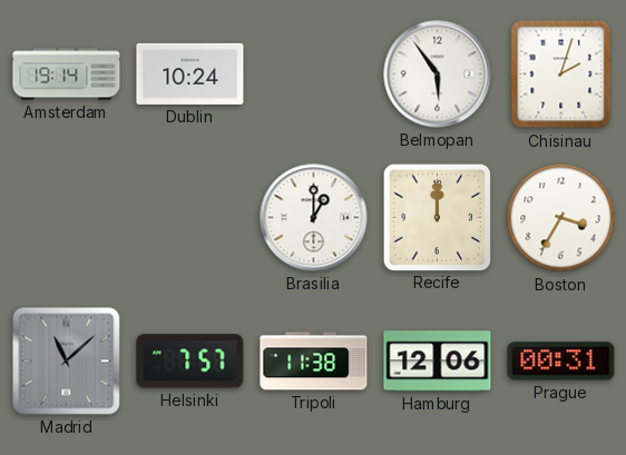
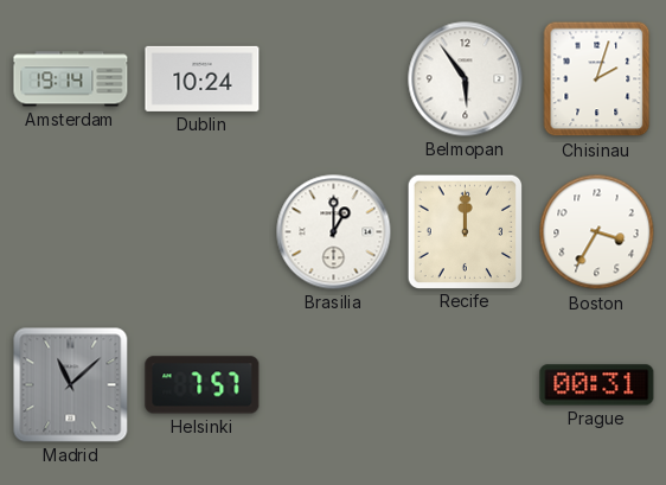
Tripoli: 11:38 -> none
Hamburg: 12:06 -> none
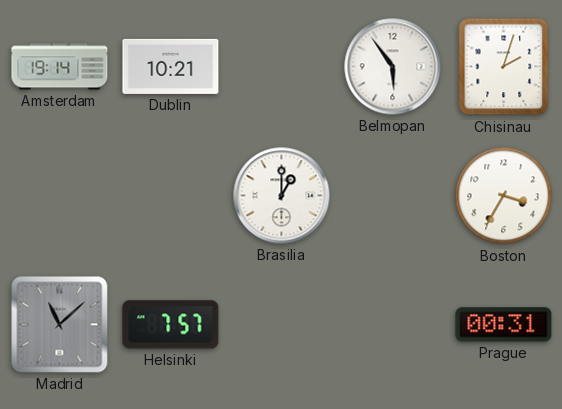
Dublin: 10:24 -> 10:21
Recife: 12:00 -> none
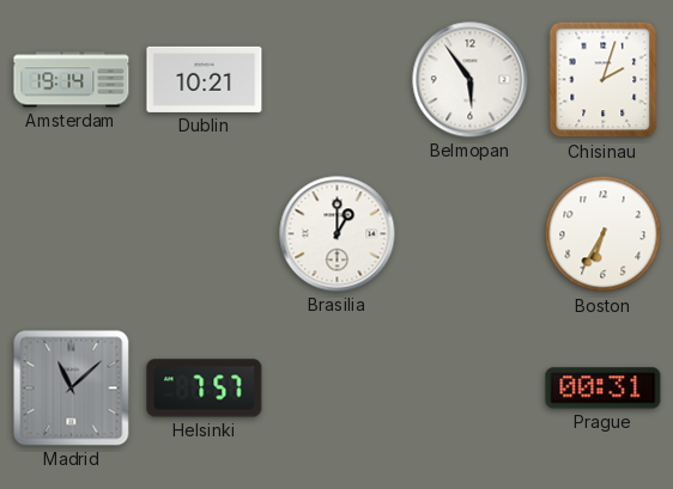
Boston: 3:35 -> 6:35
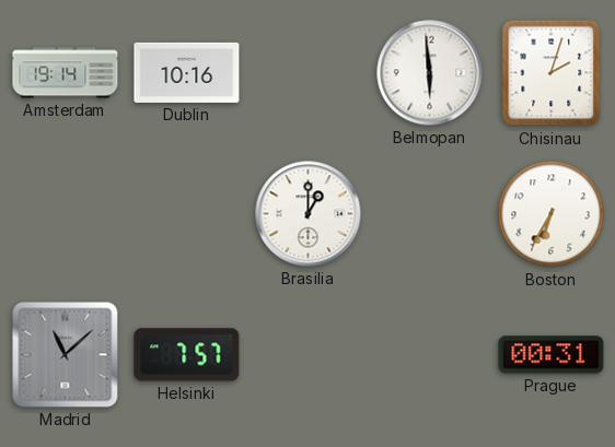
Dublin: 10:21 -> 10:16
Belmopan: 5:54 -> 5:59
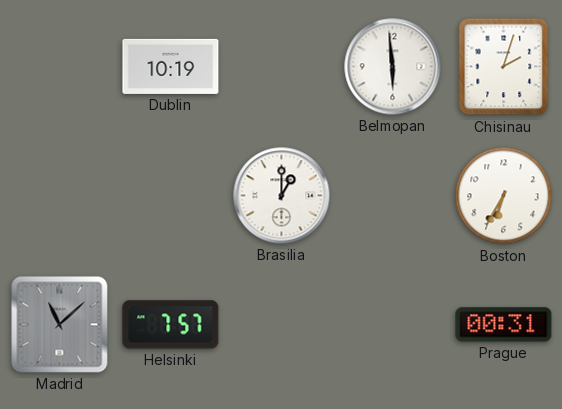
Amsterdam: 19:14 -> none
Dublin: 10:16 -> 10:19
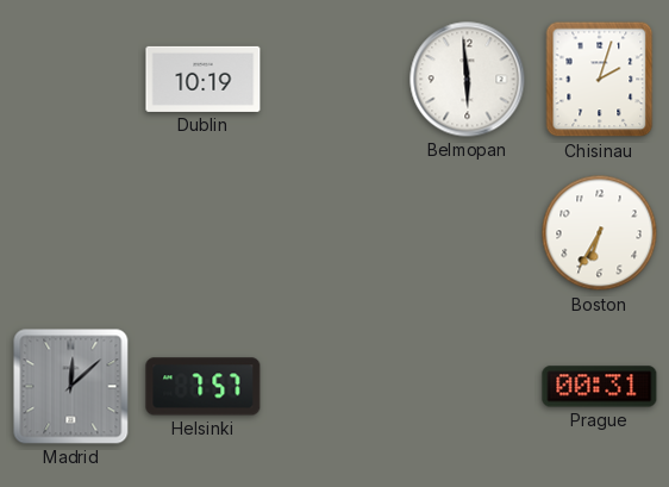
Brasilia: 1:00 -> none
Madrid: 11:08 -> 12:08
